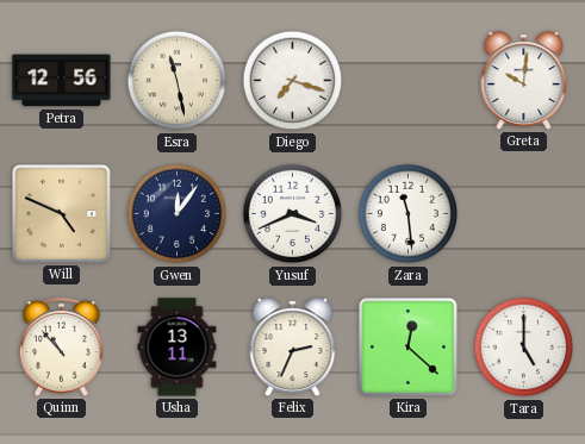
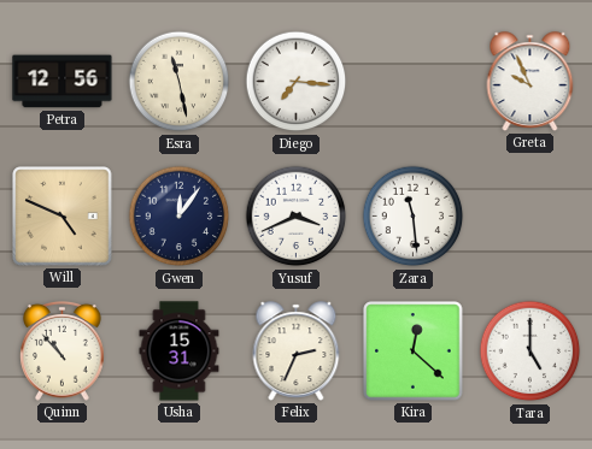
Diego: 7:18 -> 7:16
Greta: 10:01 -> 9:56
Usha: 13:11 -> 15:31
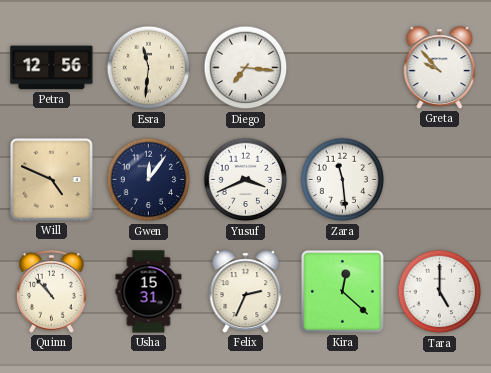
Esra: 11:28 -> 11:31
Greta: 9:56 -> 9:53
